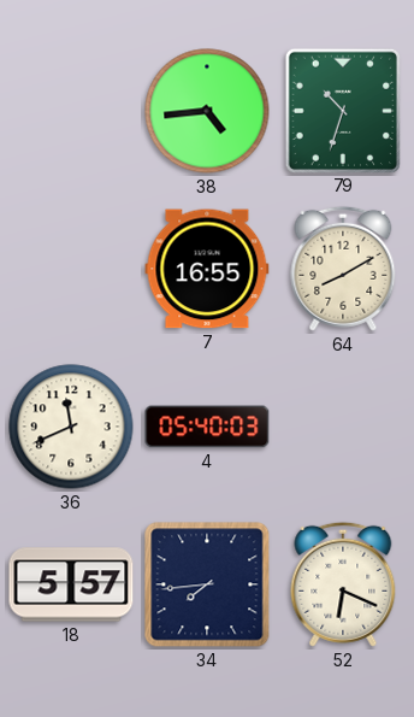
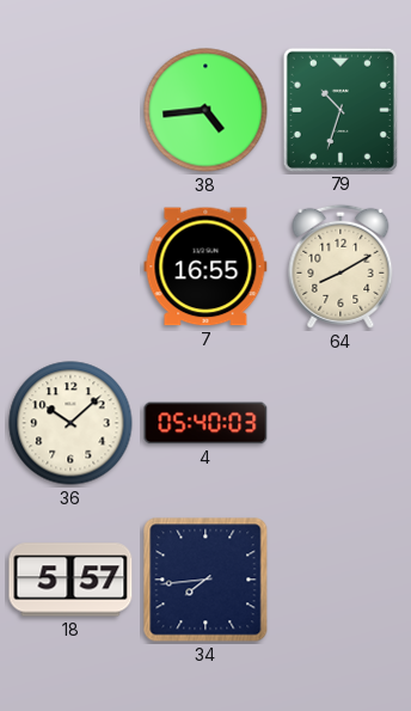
36: 11:41 -> 10:08
52: 6:19 -> none
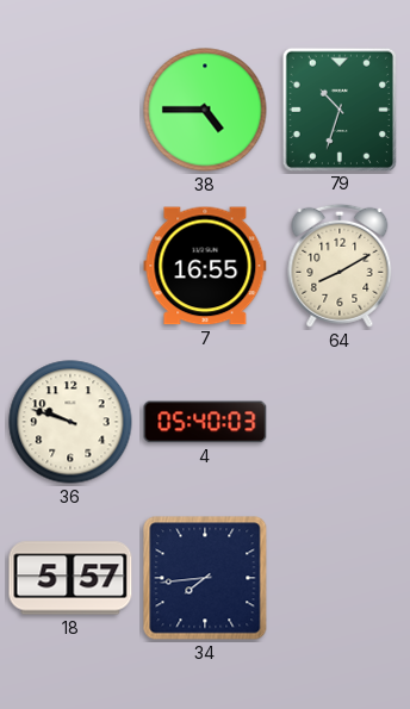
38: 4:44 -> 4:45
36: 10:08 -> 9:48
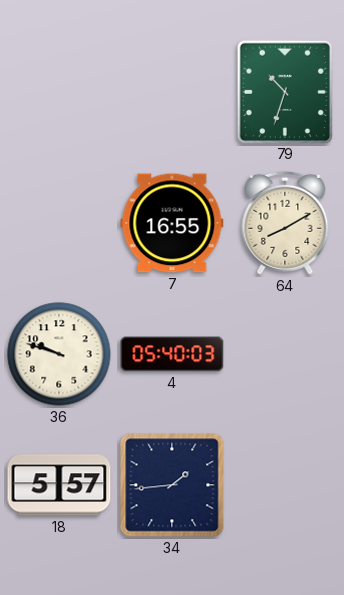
38: 4:45 -> none
34: 7:44 -> 1:44
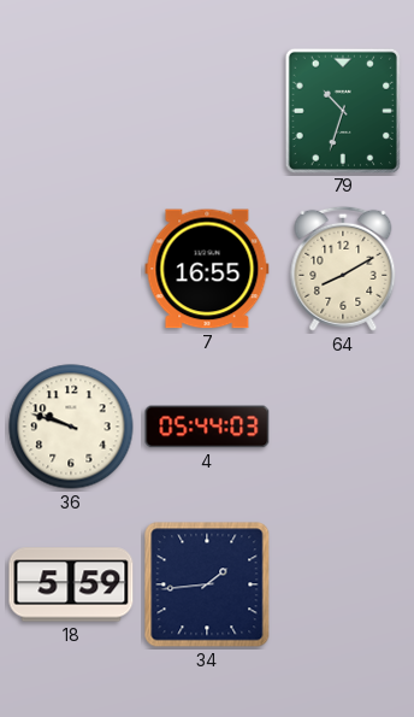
4: 05:40 -> 05:44
18: 5:57 -> 5:59
